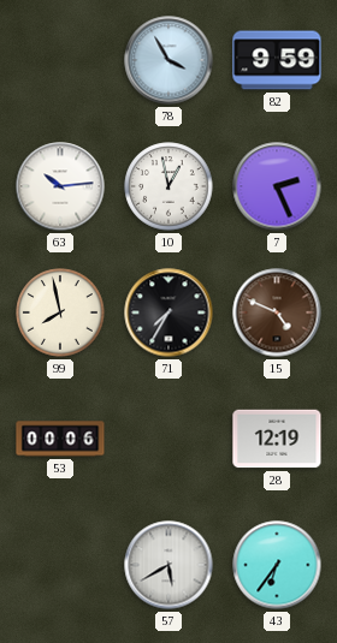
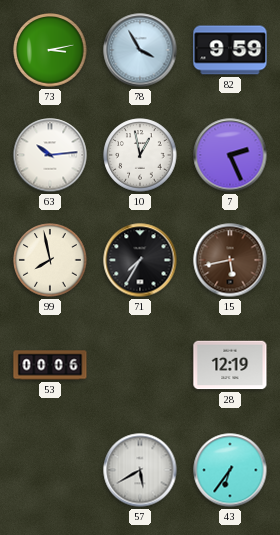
73: none -> 3:13
15: 4:49 -> 5:43
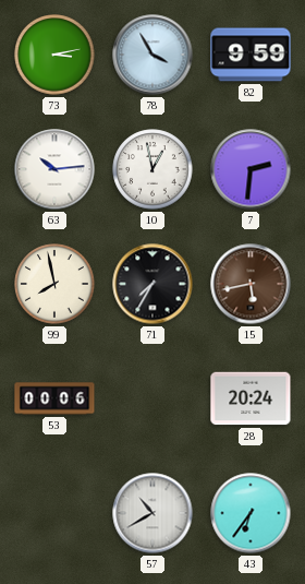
7: 2:26 -> 2:31
28: 12:19 -> 20:24
57: 5:40 -> 10:40
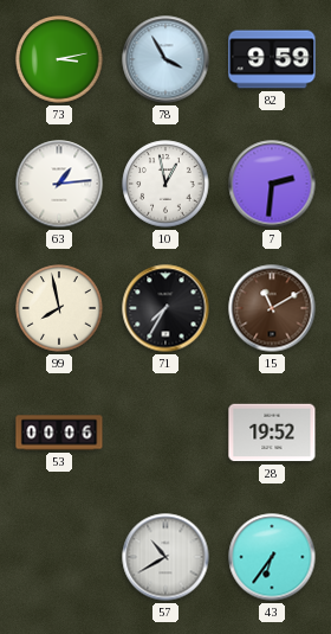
63: 10:14 -> 1:14
15: 5:43 -> 11:10
28: 20:24 -> 19:52
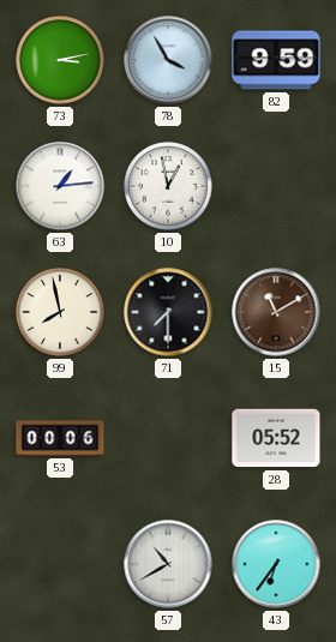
7: 2:31 -> none
71: 7:35 -> 7:30
28: 19:52 -> 05:52
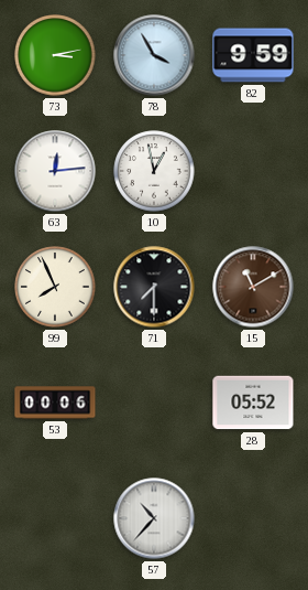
63: 1:14 -> 12:14
99: 7:58 -> 7:56
57: 10:40 -> 10:37
43: 6:36 -> none
